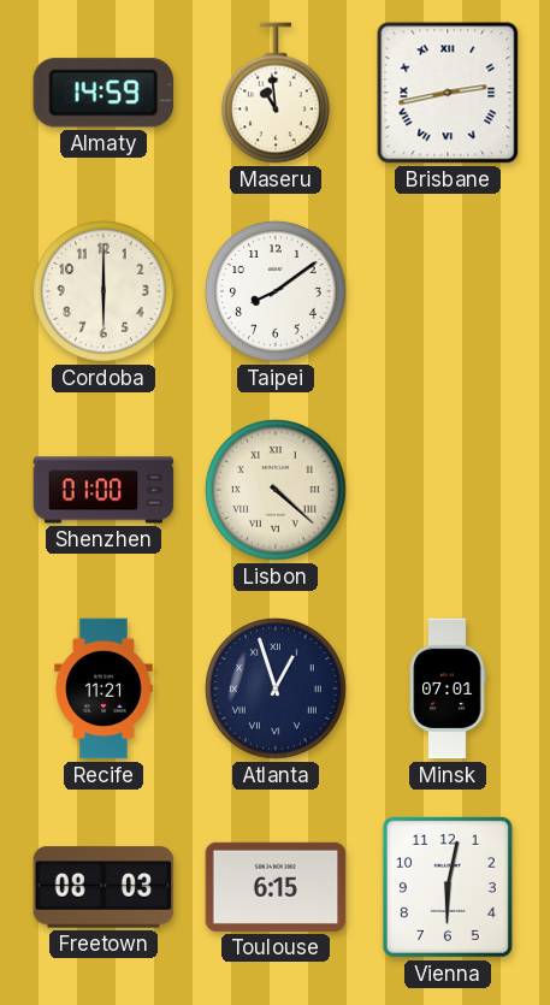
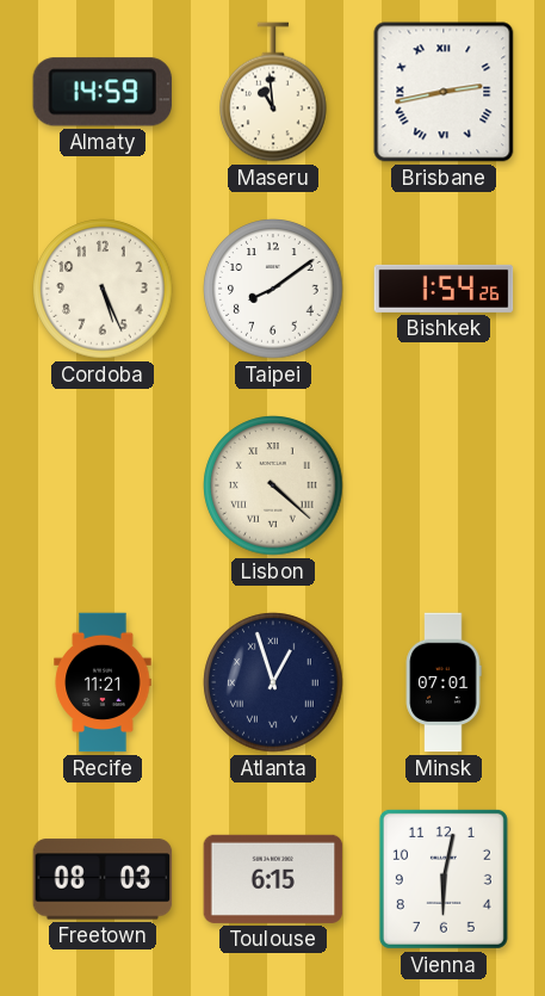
Cordoba: 6:00 -> 5:26
Bishkek: none -> 1:54
Shenzhen: 01:00 -> none
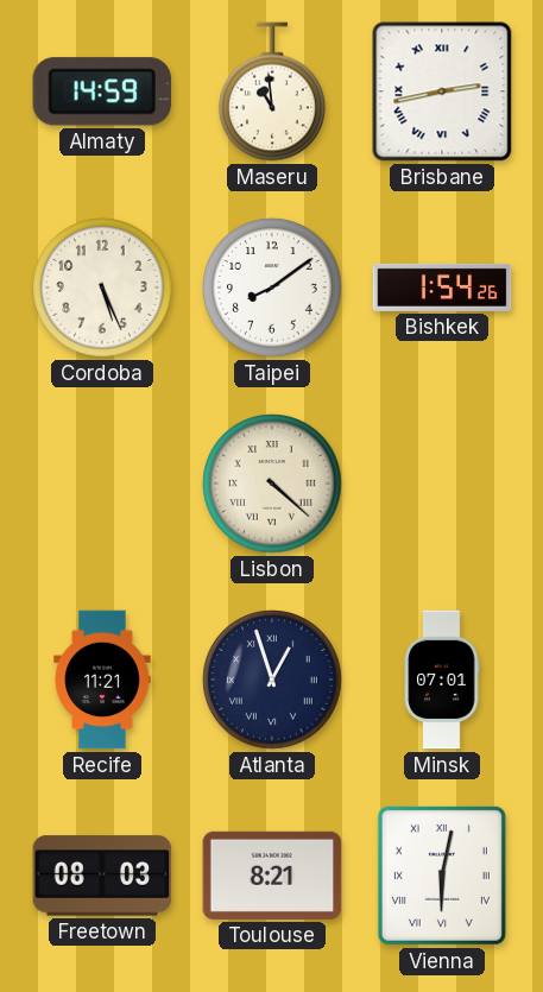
Toulouse: 6:15 -> 8:21
Vienna numerals: Arabic -> Roman
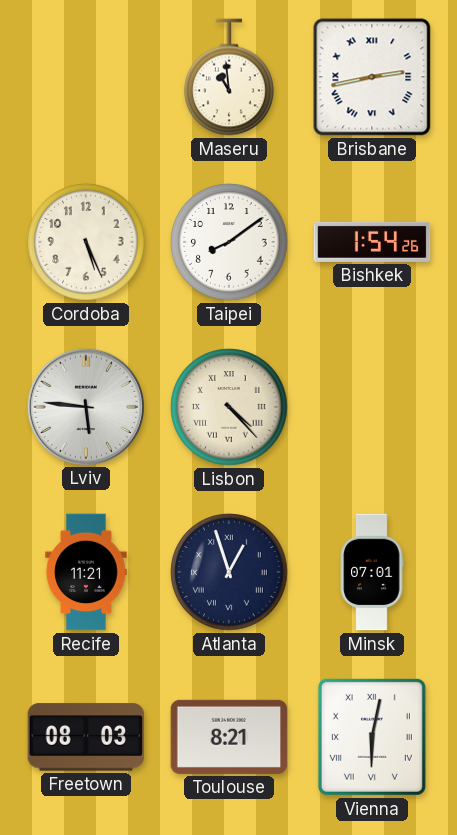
Almaty: 14:59 -> none
Lviv: none -> 5:46
Lisbon: 4:22 -> 4:23
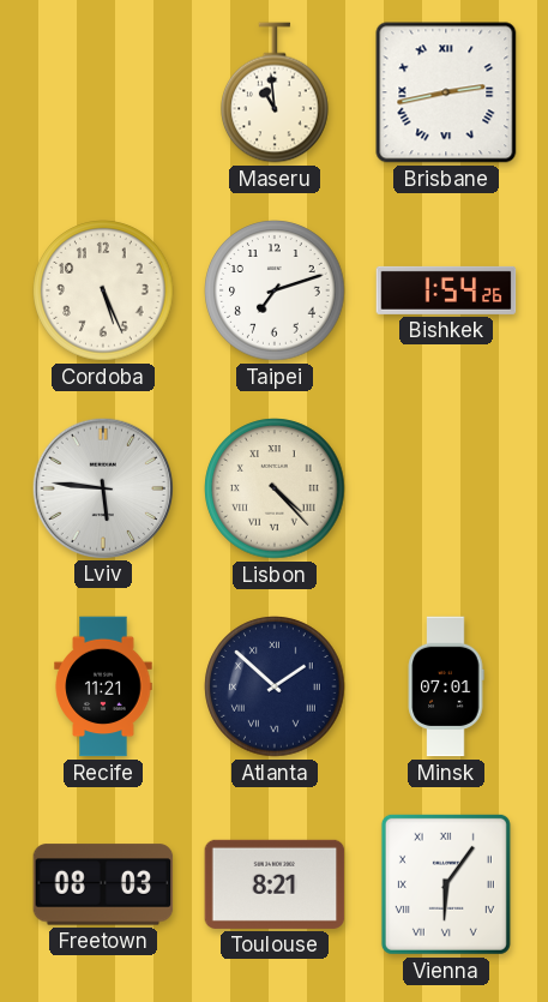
Taipei: 8:09 -> 7:12
Atlanta: 12:57 -> 1:52
Vienna: 6:02 -> 6:06
